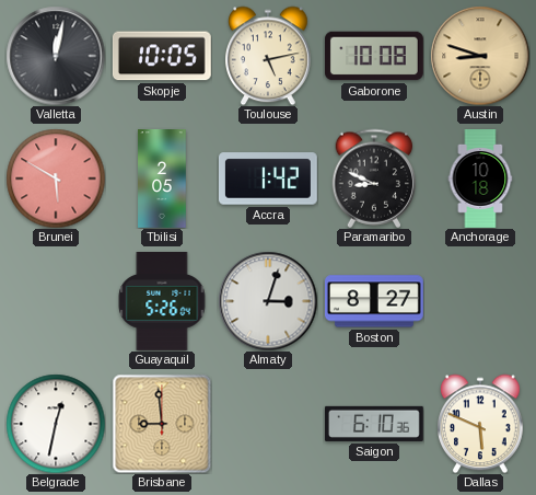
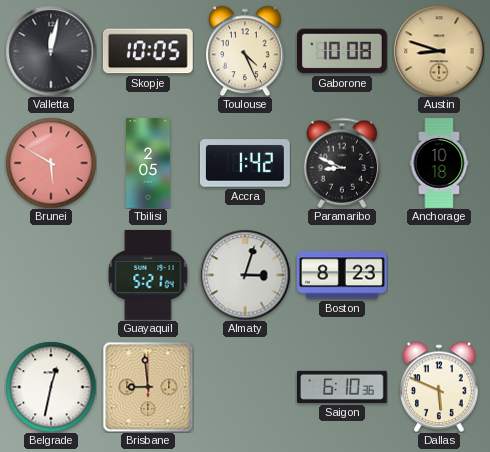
Toulouse: 5:13 -> 4:26
Guayaquil: 5:26 -> 5:21
Boston: 8:27 -> 8:23
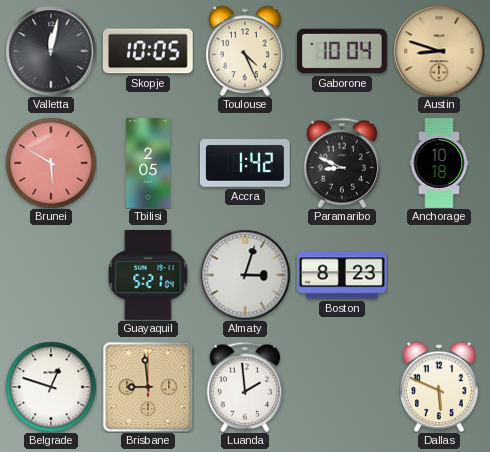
Gaborone: 10:08 -> 10:04
Belgrade: 12:32 -> 12:48
Luanda: none -> 1:59
Saigon: 6:10 -> none
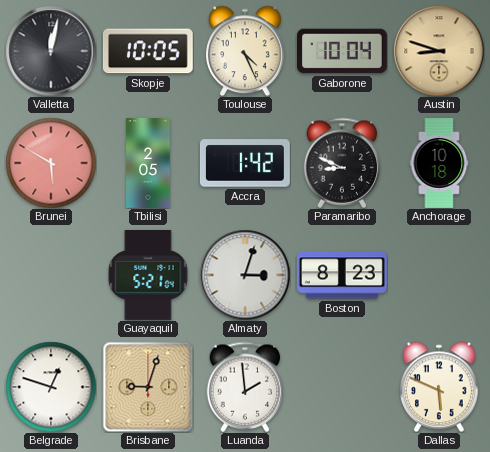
Brisbane: 8:59 -> 9:03
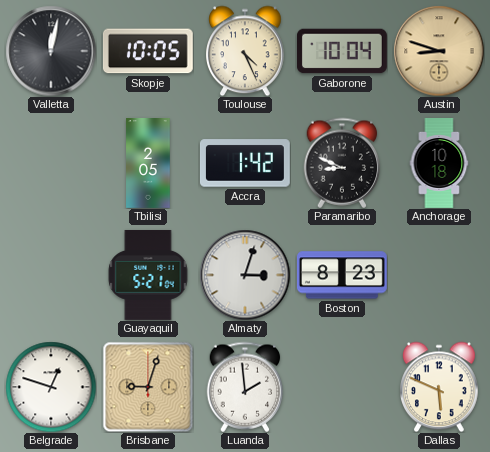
Brunei: 5:50 -> none
